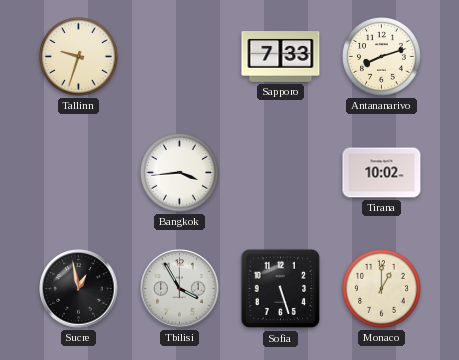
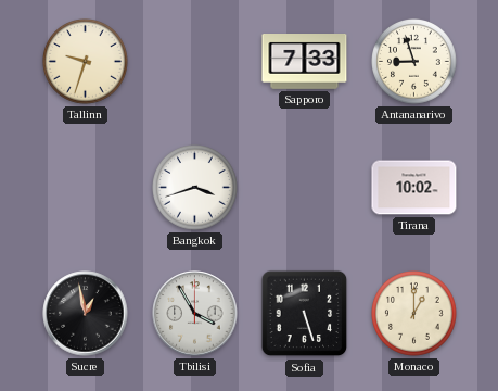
Antananarivo: 8:12 -> 8:57
Bangkok: 3:44 -> 3:42
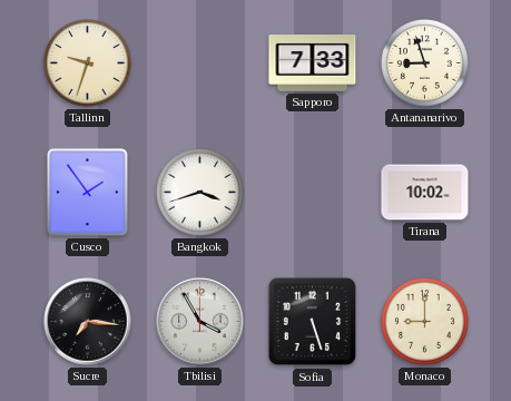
Cusco: none -> 1:54
Sucre: 12:58 -> 7:16
Monaco: 1:00 -> 9:00
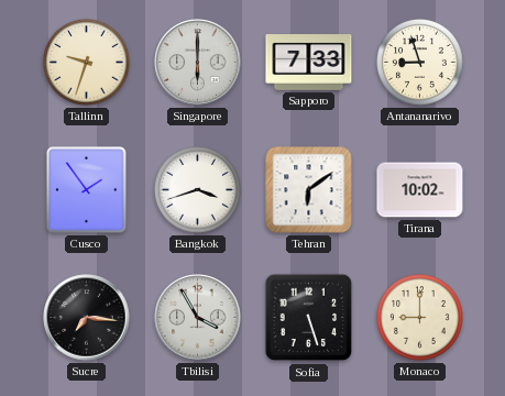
Singapore: none -> 6:00
Tehran: none -> 6:09
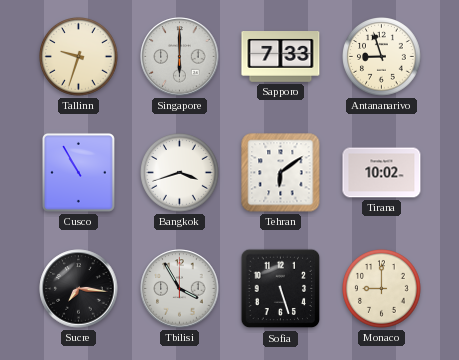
Cusco: 1:54 -> 10:55
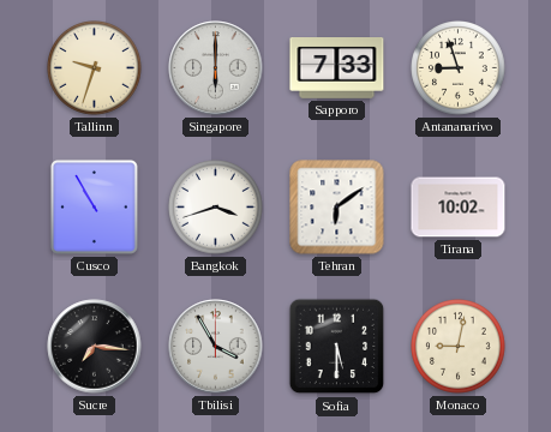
Sofia: 5:27 -> 5:30
Monaco: 9:00 -> 9:02
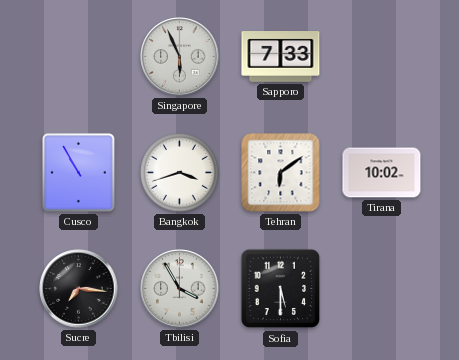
Tallinn: 9:33 -> none
Singapore: 6:00 -> 5:56
Antananarivo: 8:57 -> none
Monaco: 9:02 -> none
